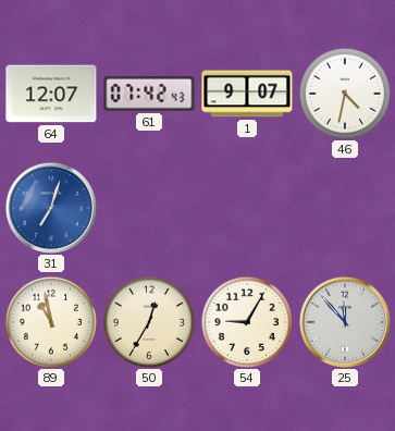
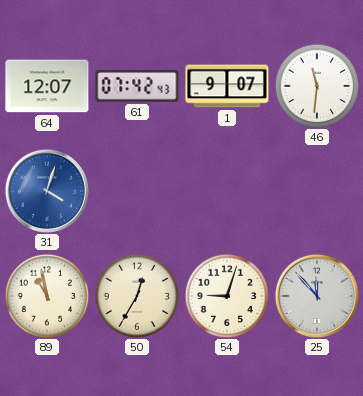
46: 4:32 -> 11:31
31: 7:03 -> 4:03
54: 9:05 -> 9:03
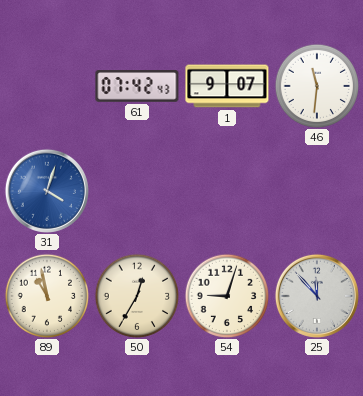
64: 12:07 -> none
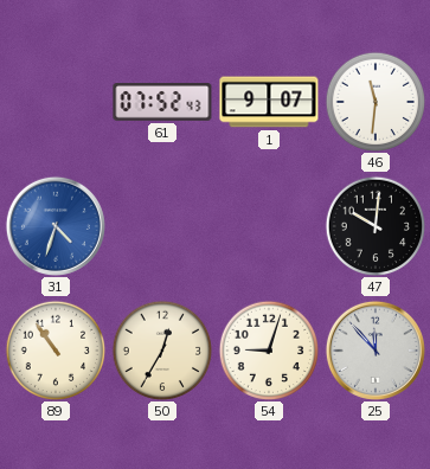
61: 07:42 -> 07:52
31: 4:03 -> 4:33
47: none -> 10:01
89: 10:58 -> 10:54
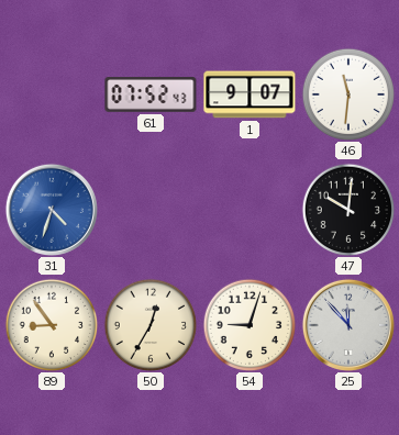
89: 10:54 -> 8:54
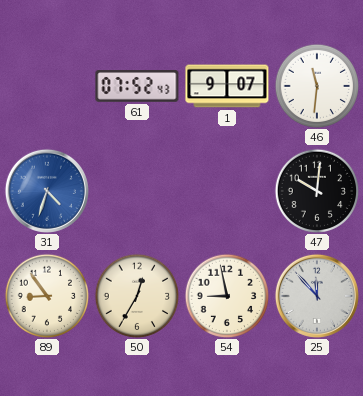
54: 9:03 -> 8:58
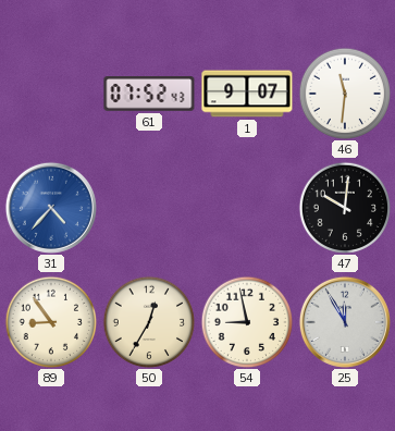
31: 4:33 -> 4:37
25: 11:53 -> 11:55
